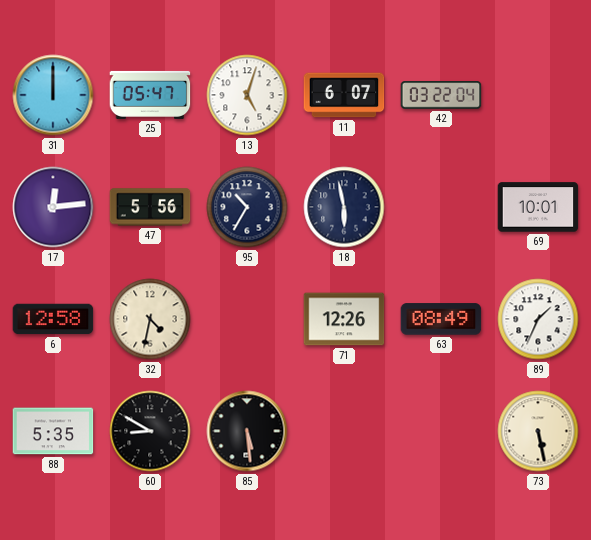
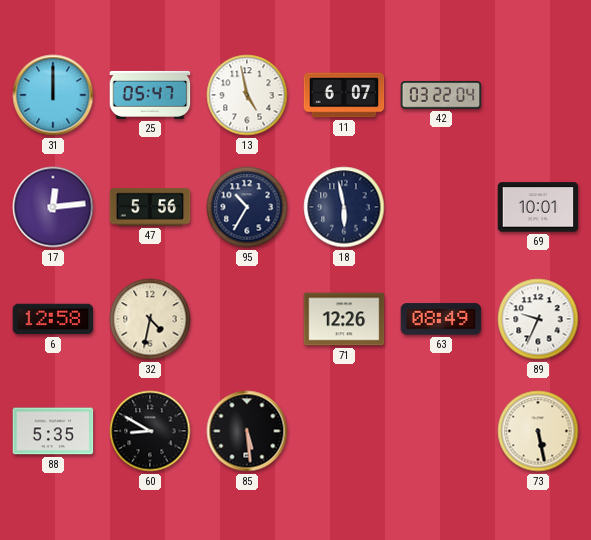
13: 5:03 -> 4:58
89: 1:34 -> 9:34
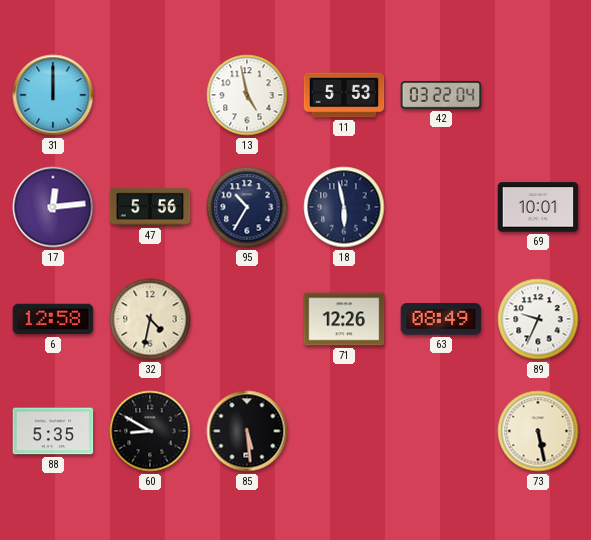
25: 05:47 -> none
11: 6:07 -> 5:53
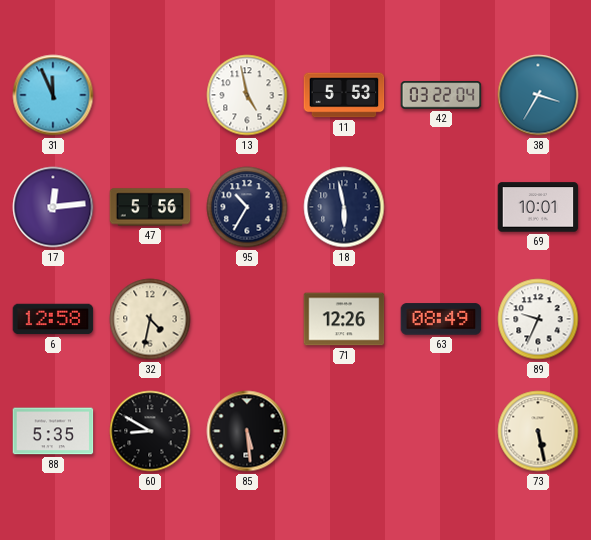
31: 12:00 -> 11:56
38: none -> 3:35
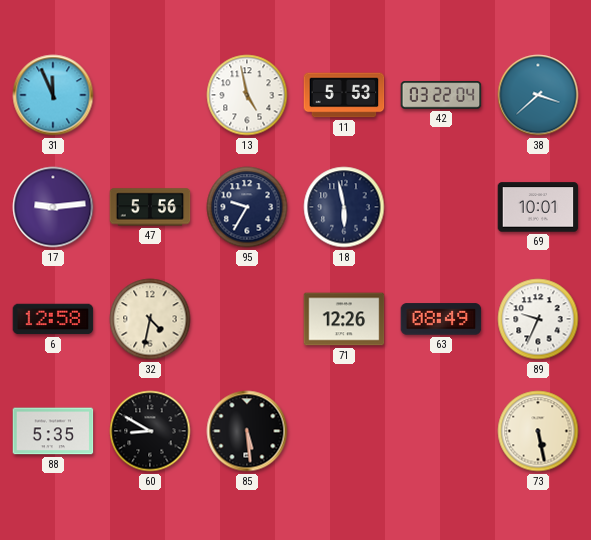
38: 3:35 -> 3:38
17: 12:14 -> 9:14
95: 10:35 -> 9:35
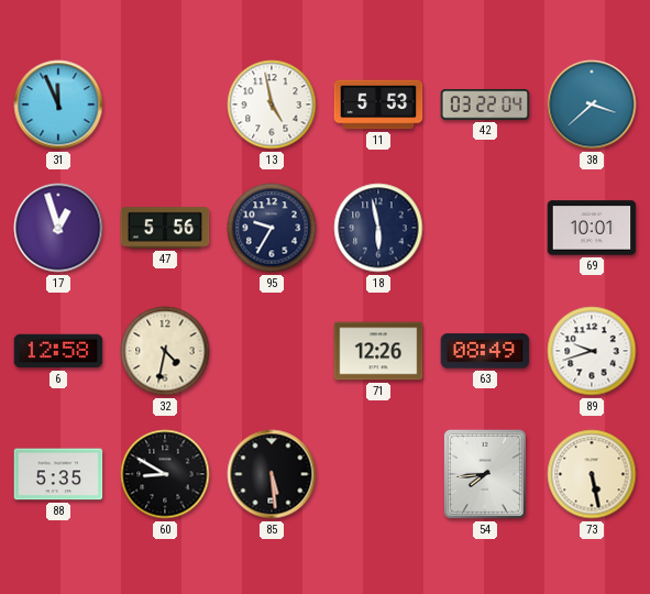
17: 9:14 -> 12:57
89: 9:34 -> 9:42
54: none -> 7:44
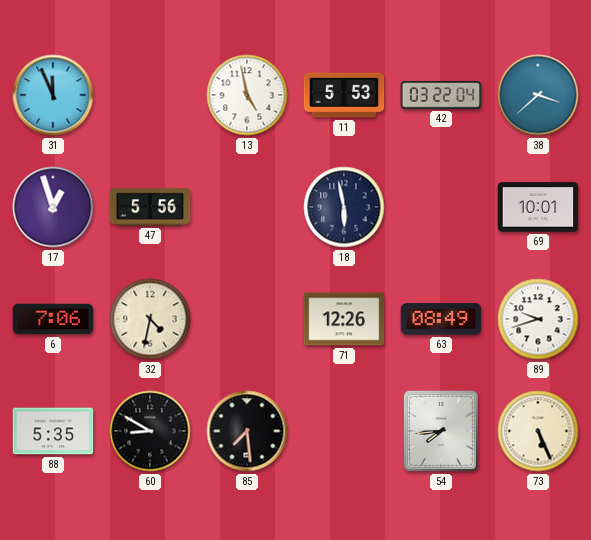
95: 9:35 -> none
6: 12:58 -> 7:06
85: 5:29 -> 7:29
73: 5:28 -> 5:26
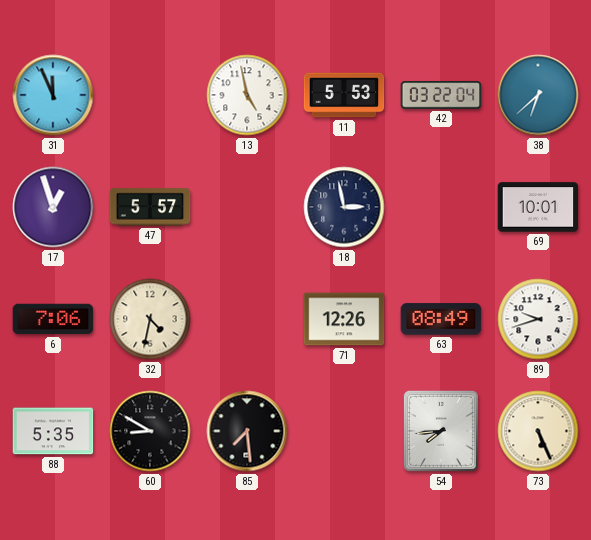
38: 3:38 -> 6:38
47: 5:56 -> 5:57
18: 5:58 -> 2:58
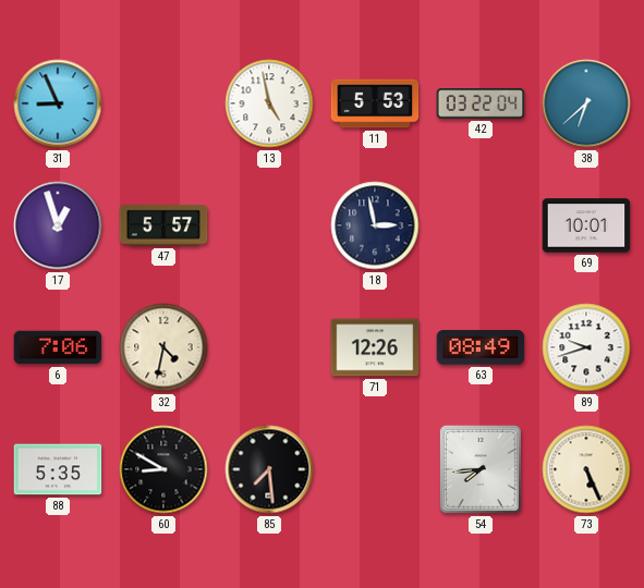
31: 11:56 -> 8:56
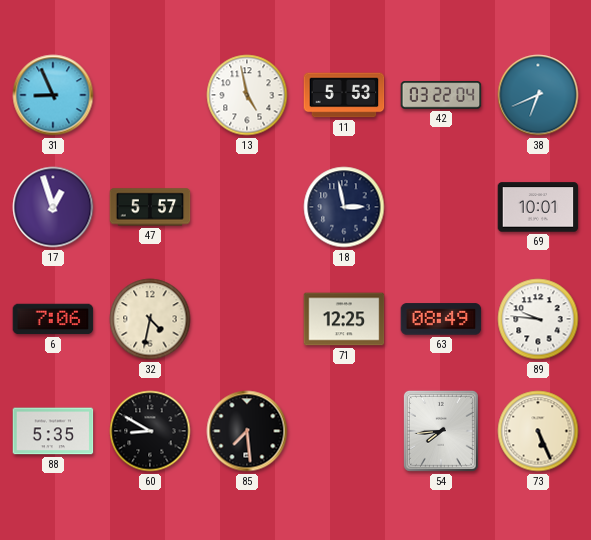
38: 6:38 -> 6:41
71: 12:26 -> 12:25
89: 9:42 -> 9:46
